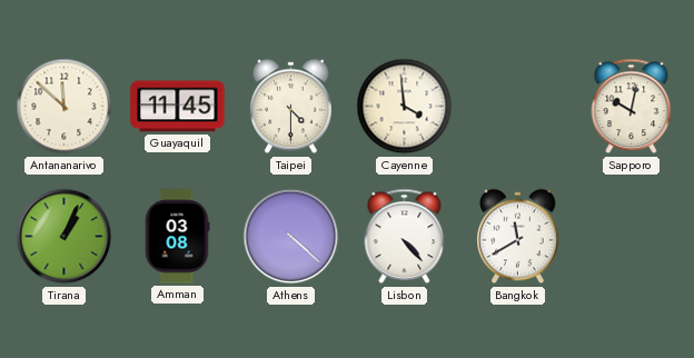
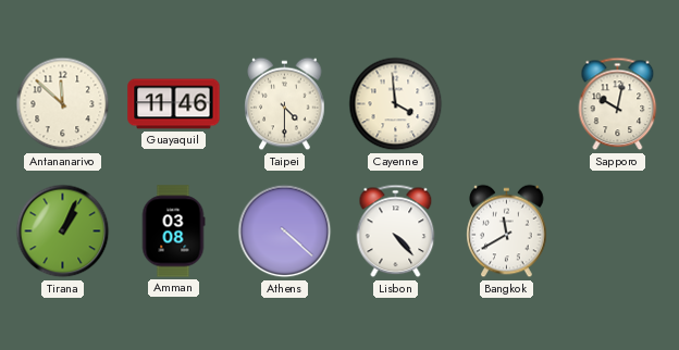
Guayaquil: 11:45 -> 11:46
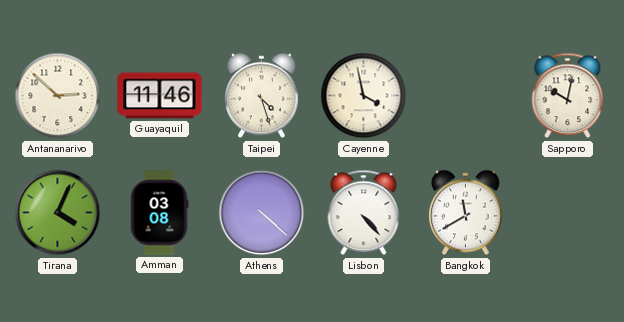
Antananarivo: 11:52 -> 2:52
Taipei: 4:30 -> 4:27
Cayenne: 3:59 -> 3:58
Tirana: 1:04 -> 4:04
